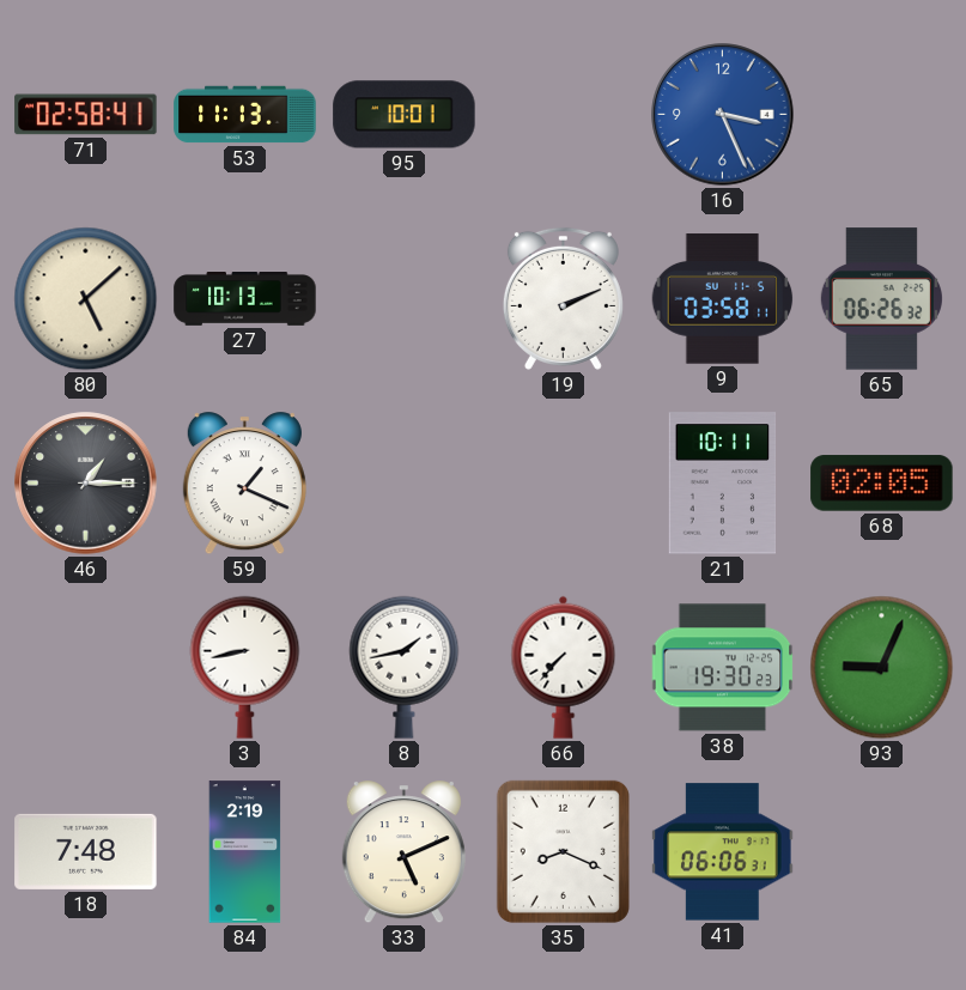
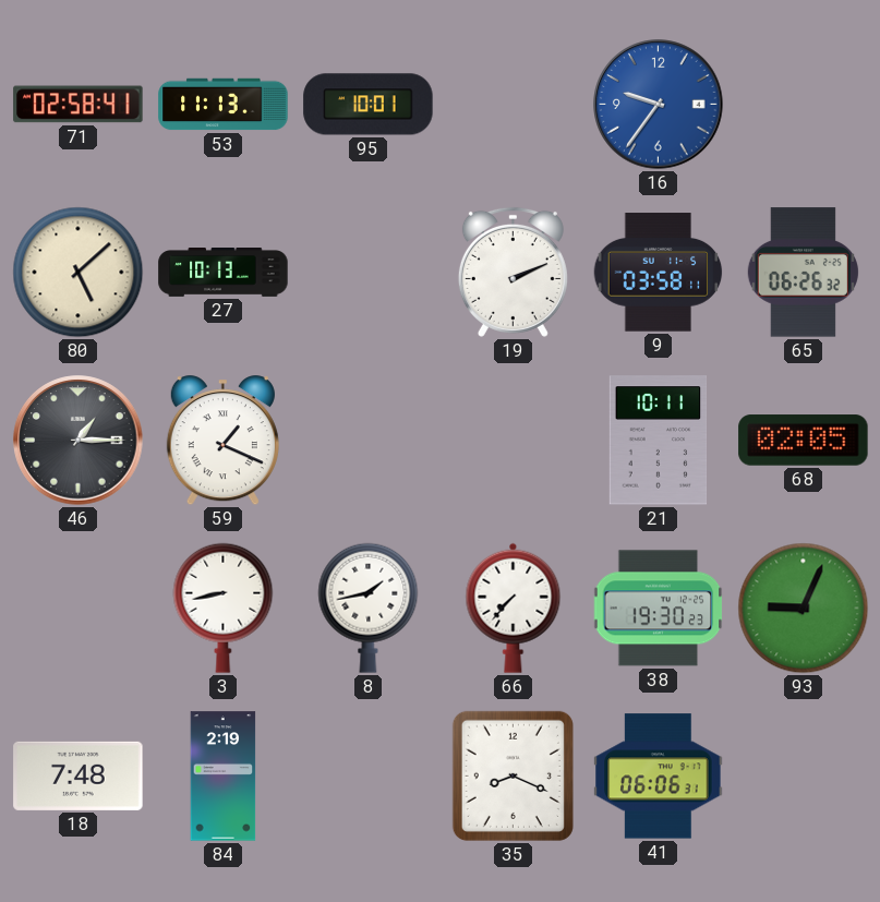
16: 3:26 -> 9:36
33: 5:11 -> none
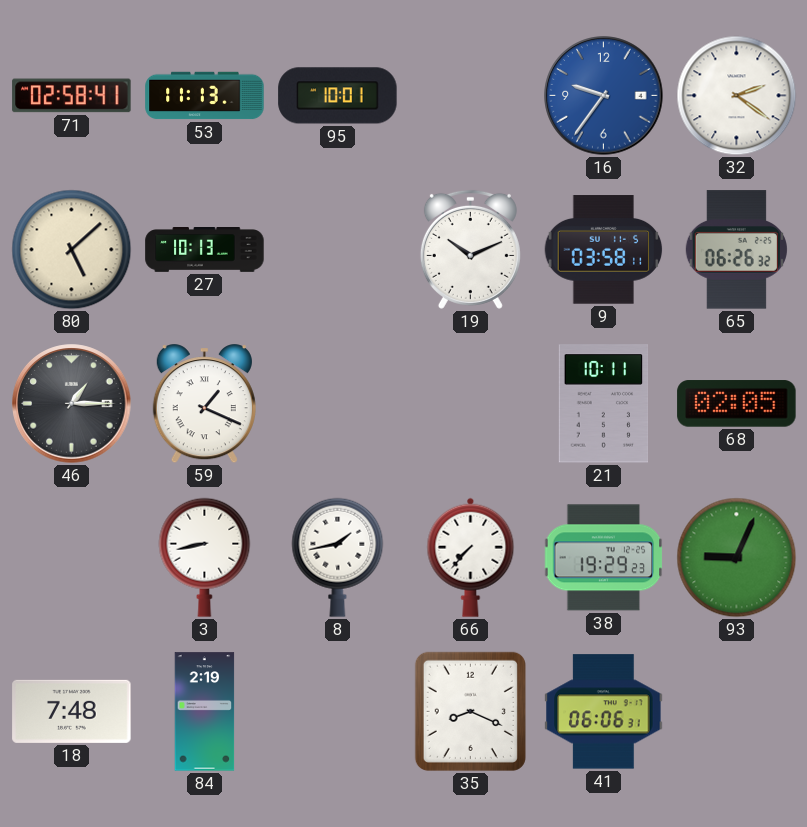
32: none -> 2:21
19: 2:11 -> 10:11
38: 19:30 -> 19:29
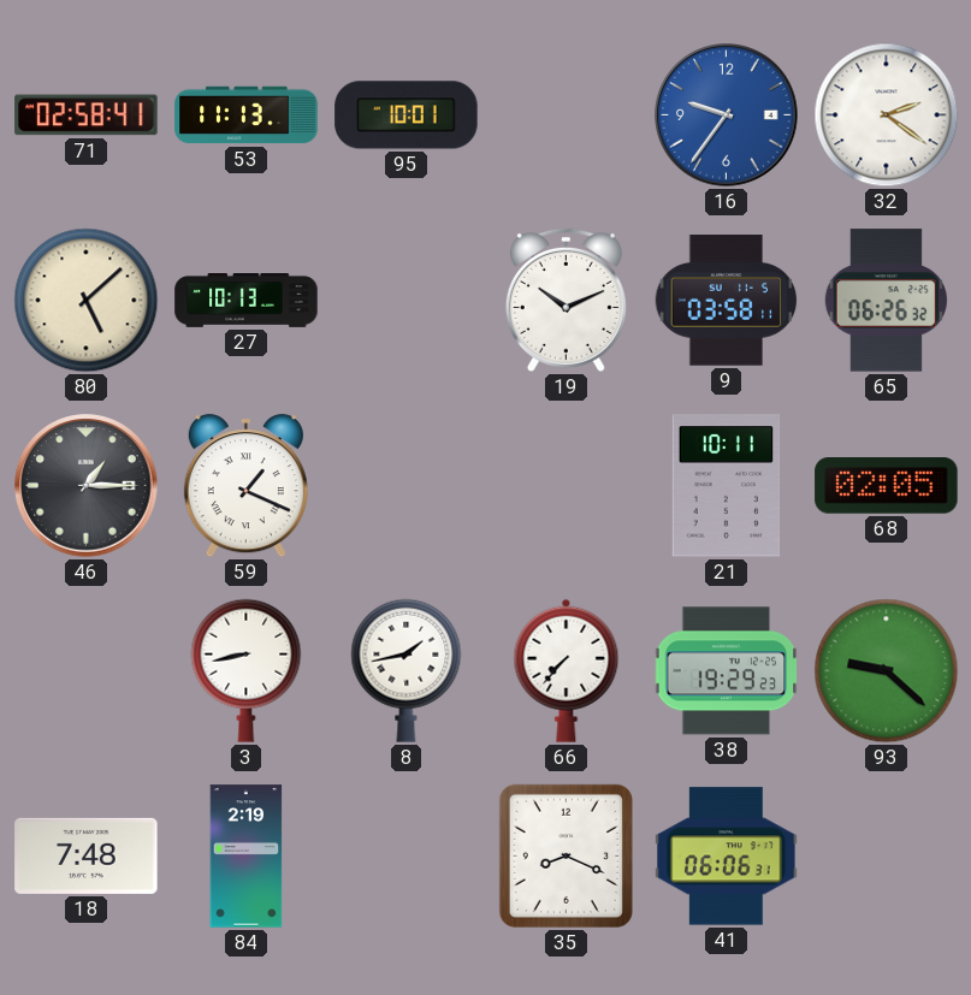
93: 9:04 -> 9:22
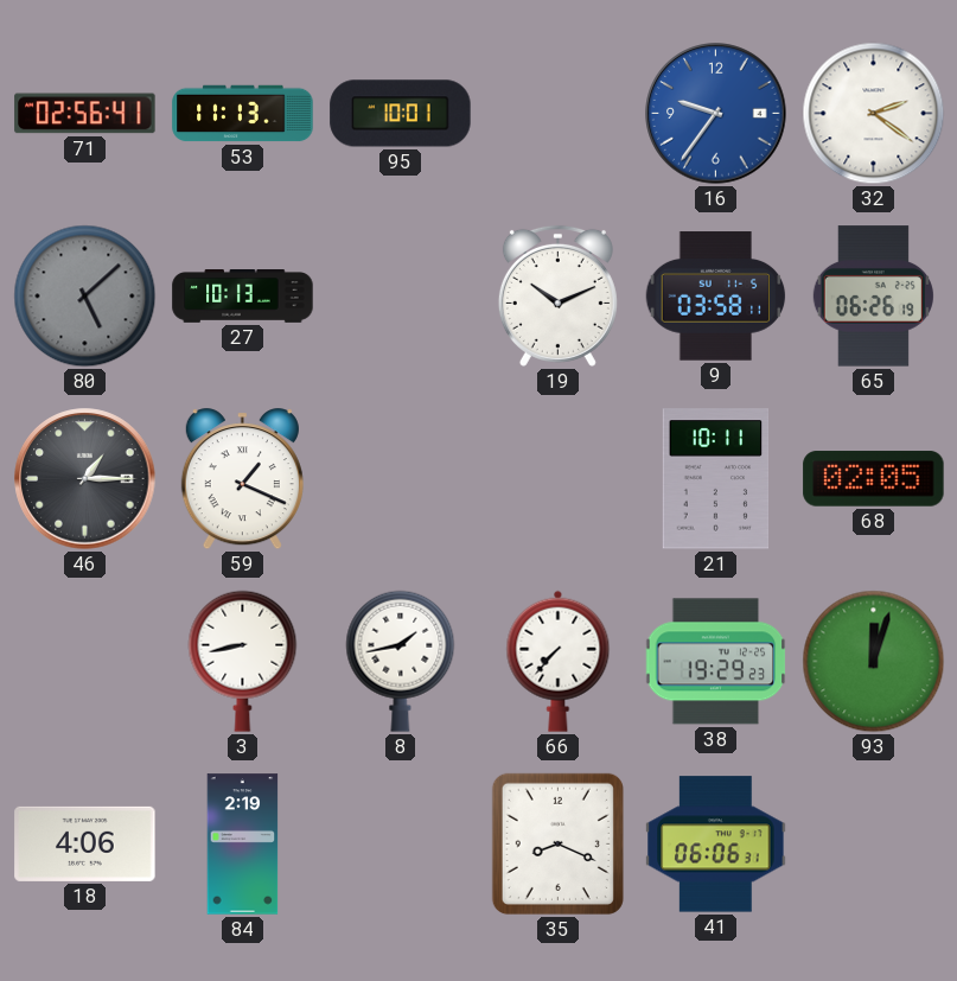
71: 02:58 -> 02:56
80 dial: cream -> grey
65: 06:26:32 -> 06:26:19
93: 9:22 -> 12:03
18: 7:48 -> 4:06
